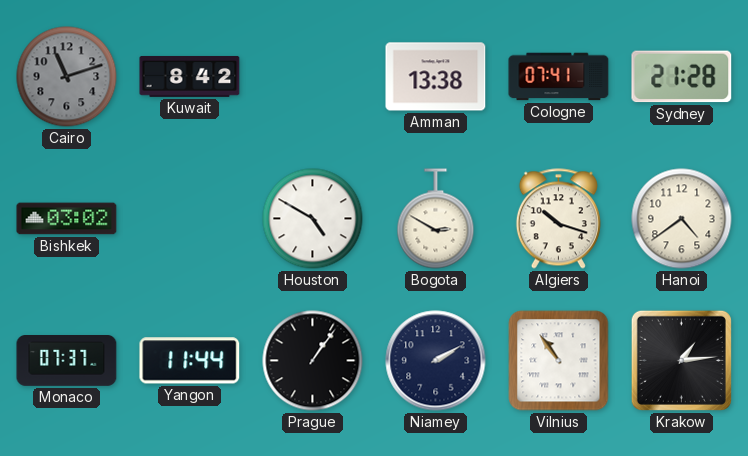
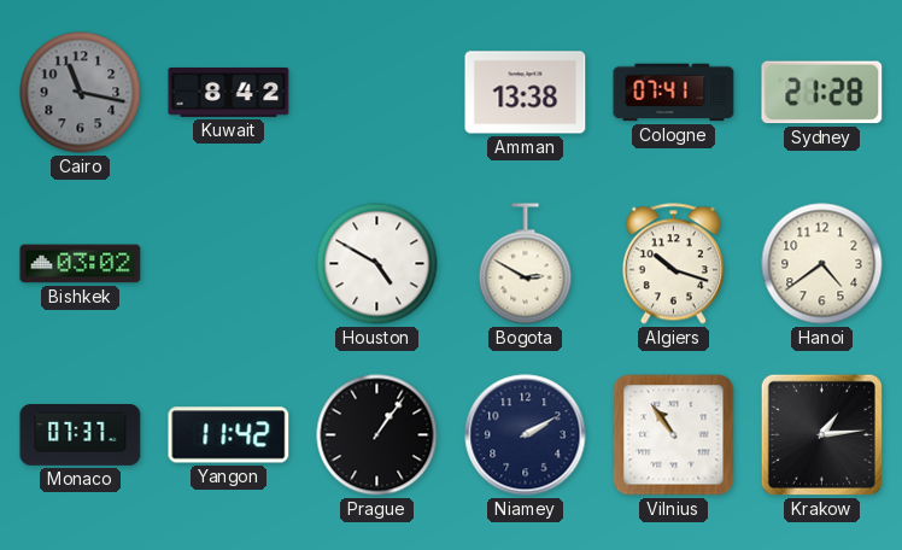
Cairo: 11:12 -> 11:17
Yangon: 11:44 -> 11:42
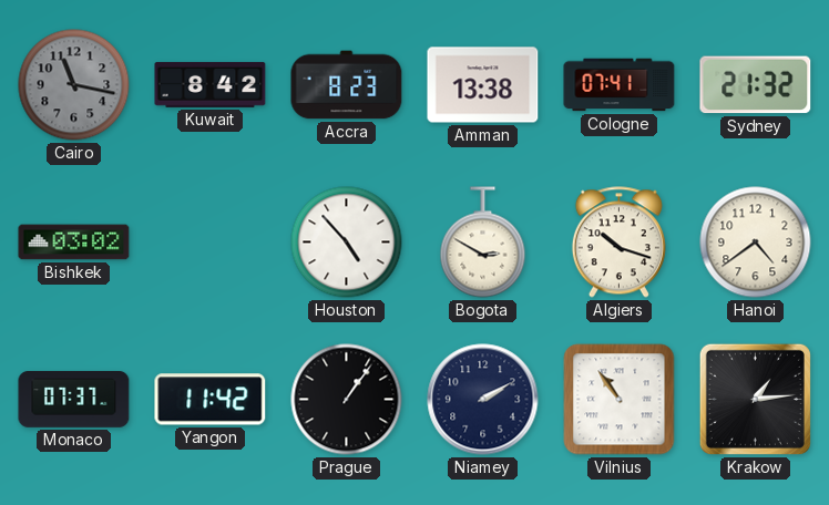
Accra: none -> 8:23
Sydney: 21:28 -> 21:32
Houston: 4:50 -> 4:53
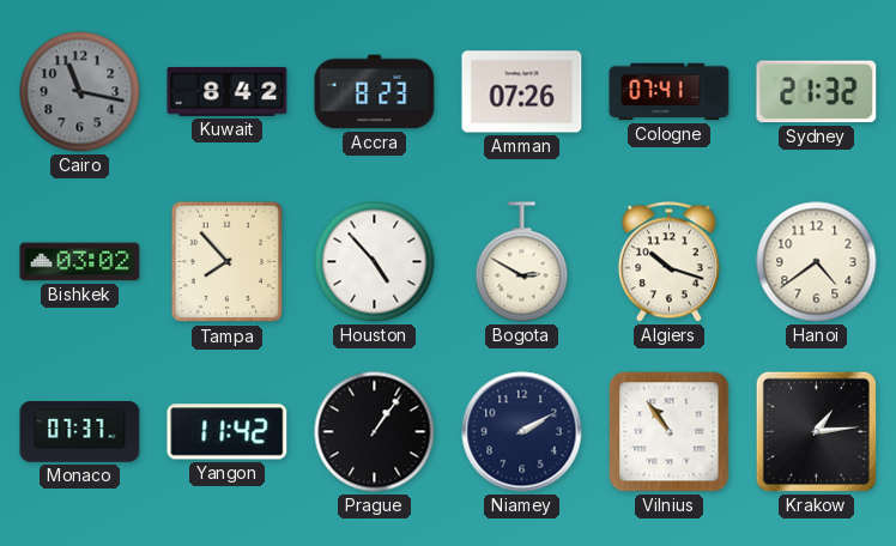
Amman: 13:38 -> 07:26
Tampa: none -> 7:53
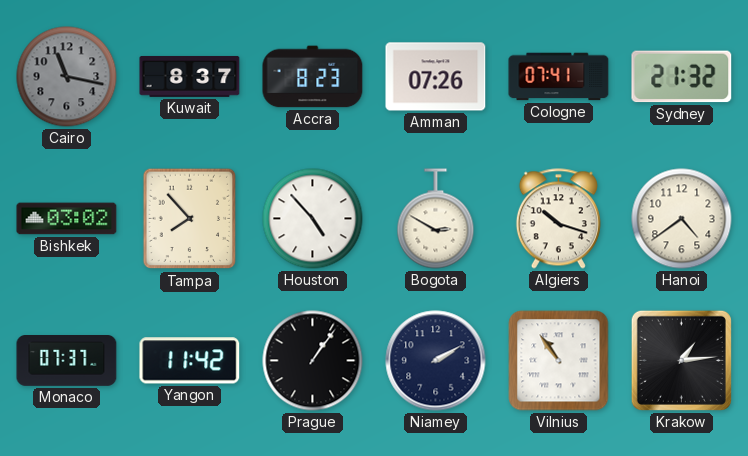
Kuwait: 8:42 -> 8:37
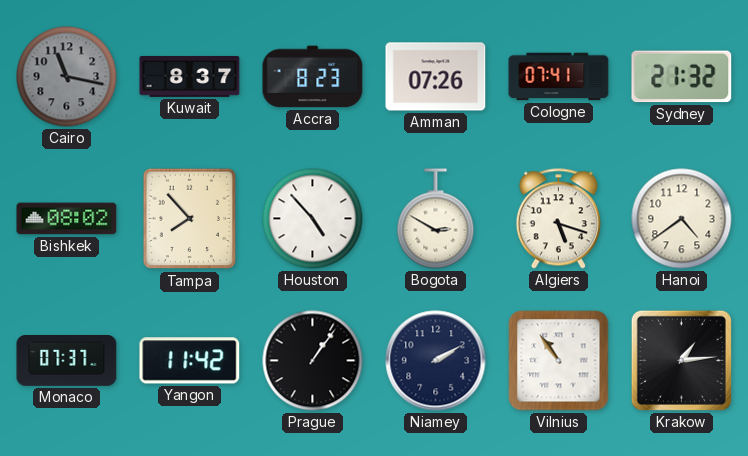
Bishkek: 03:02 -> 08:02
Algiers: 10:18 -> 5:18
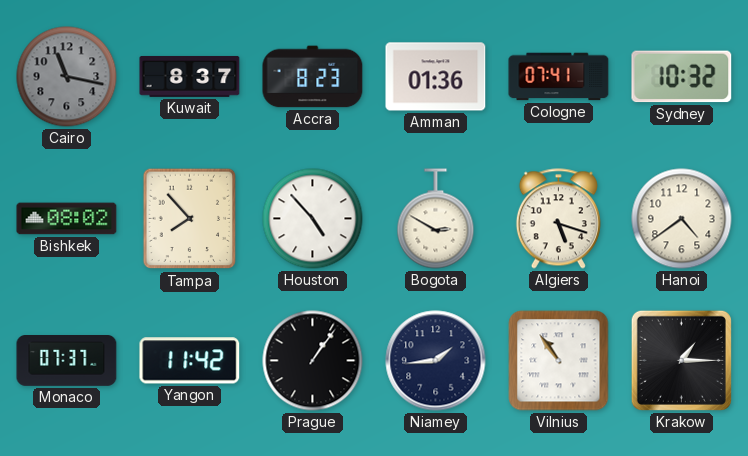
Amman: 07:26 -> 01:36
Sydney: 21:32 -> 10:32
Niamey: 2:10 -> 1:44
Krakow: 1:14 -> 1:15
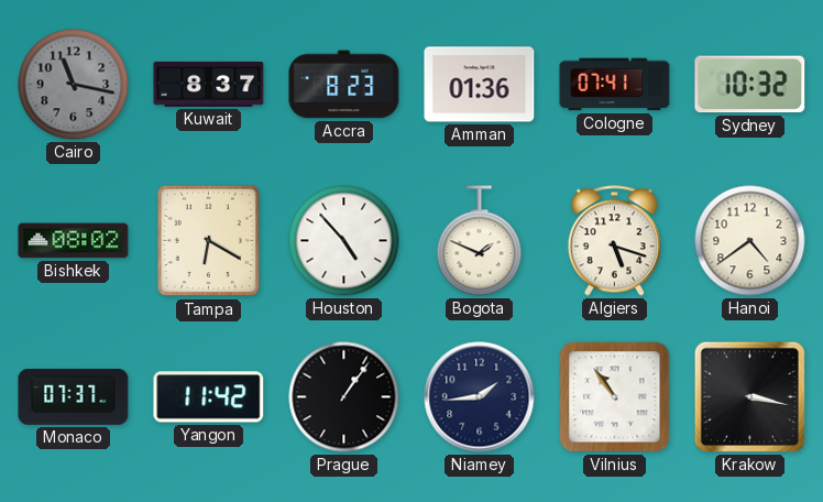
Tampa: 7:53 -> 6:20
Bogota: 2:50 -> 1:49
Krakow: 1:15 -> 3:17
